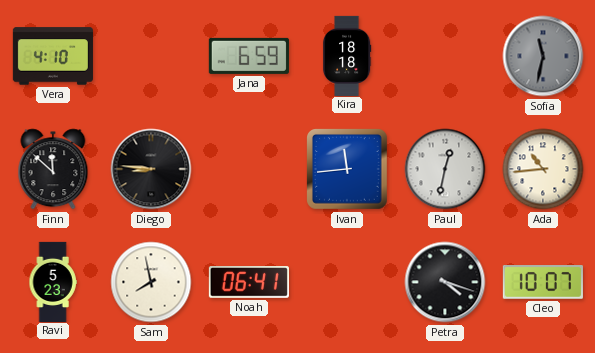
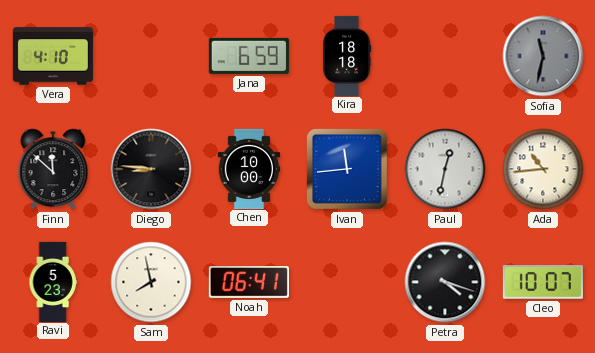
Chen: none -> 10:00
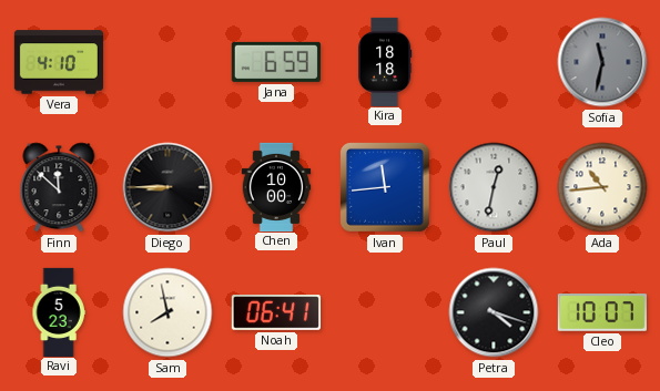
Diego: 8:46 -> 8:45
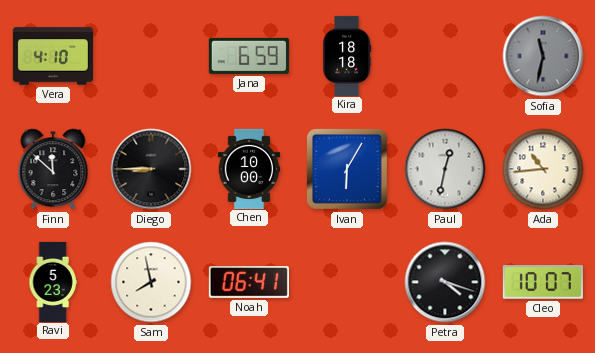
Ivan: 11:44 -> 6:05
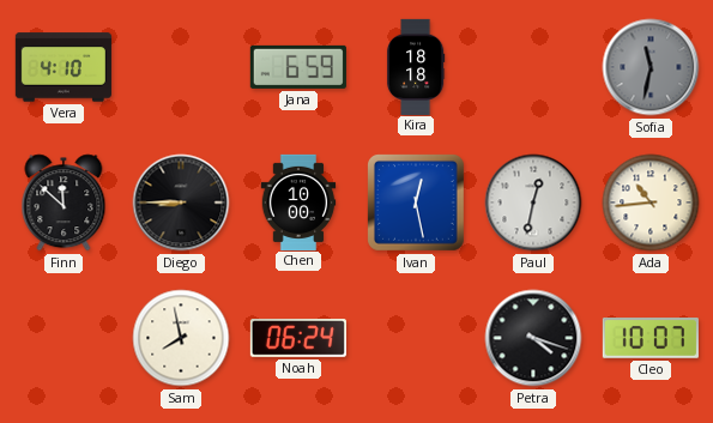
Ivan: 6:05 -> 12:28
Ravi: 5:23 -> none
Noah: 06:41 -> 06:24
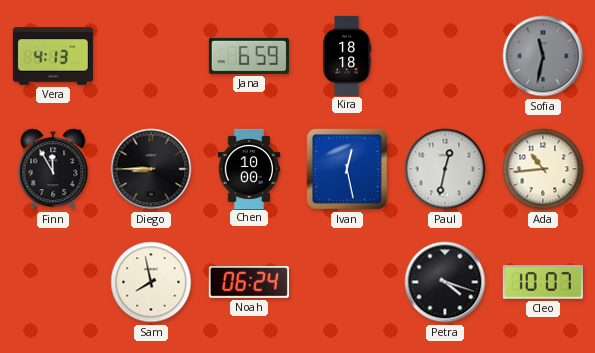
Vera: 4:10 -> 4:13
Finn: 11:52 -> 11:55
